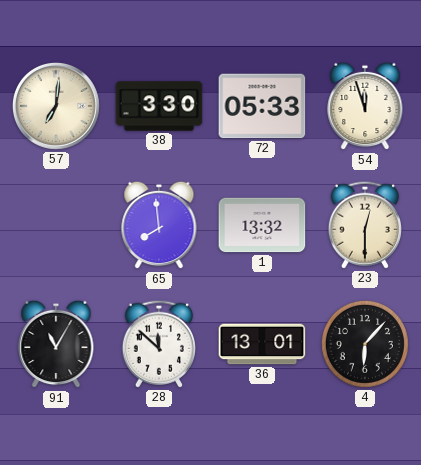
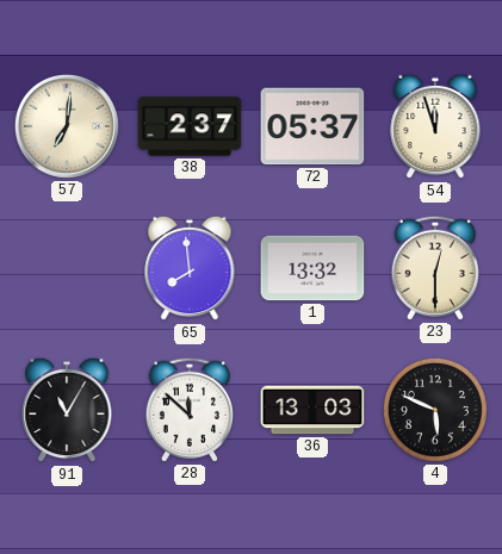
38: 3:30 -> 2:37
72: 05:33 -> 05:37
36: 13:01 -> 13:03
4: 6:07 -> 5:49
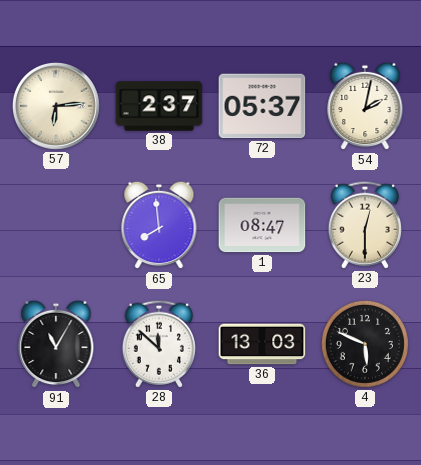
57: 7:01 -> 6:14
54: 11:57 -> 2:02
1: 13:32 -> 08:47
